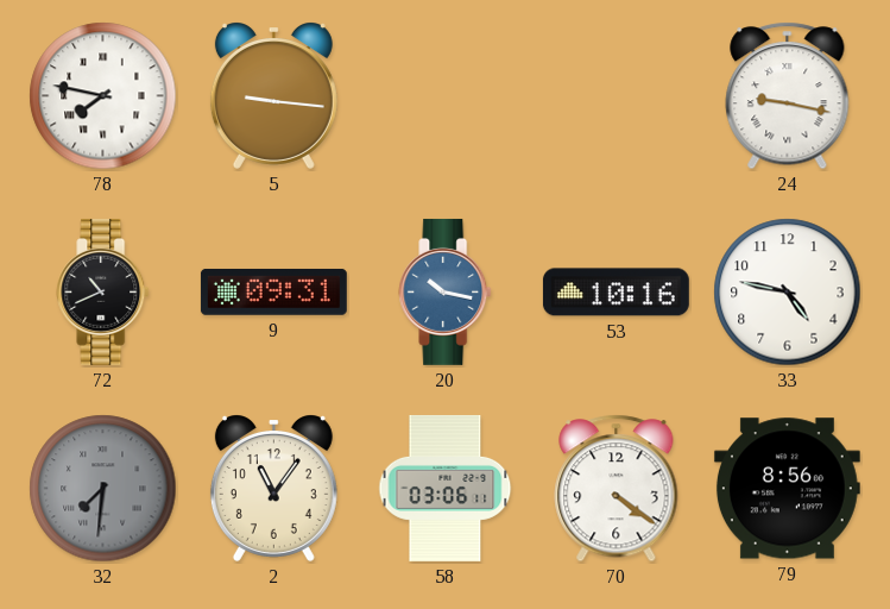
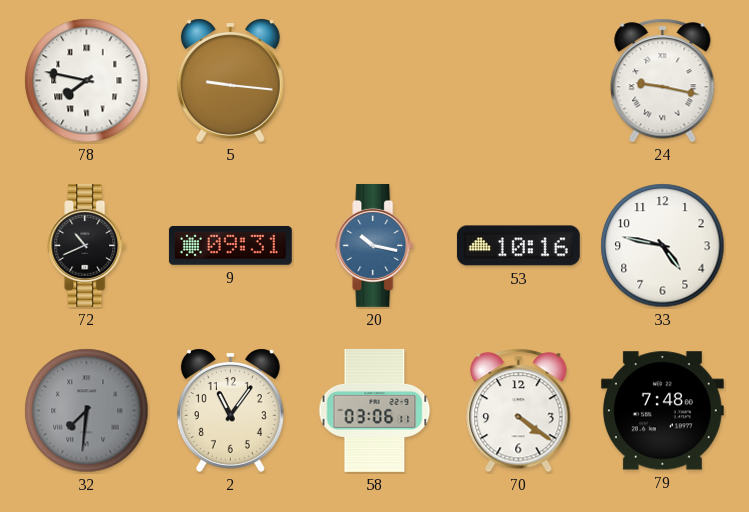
79: 8:56 -> 7:48
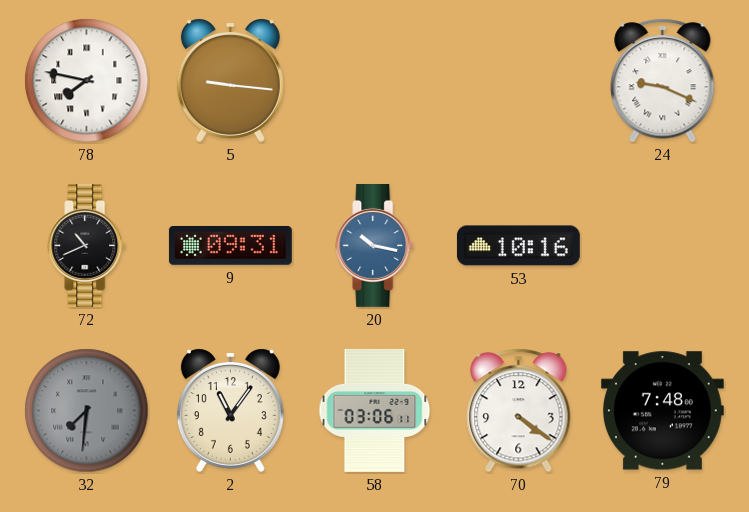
24: 9:17 -> 9:19
33: 4:47 -> none
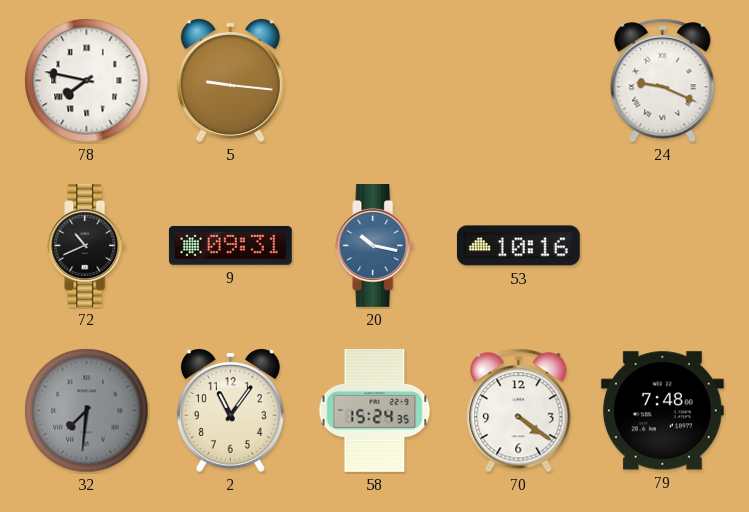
58: 03:06 -> 15:24
